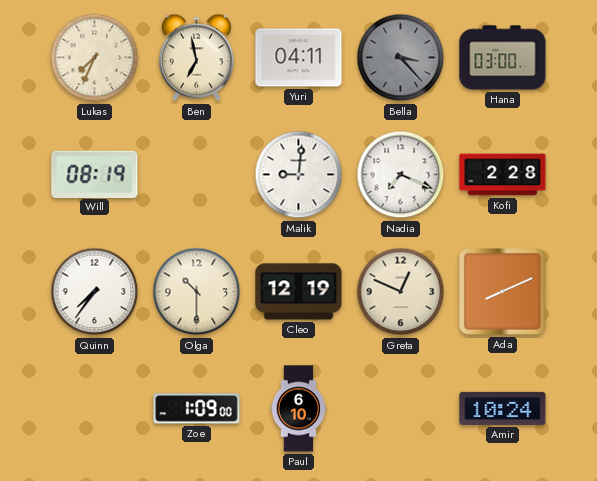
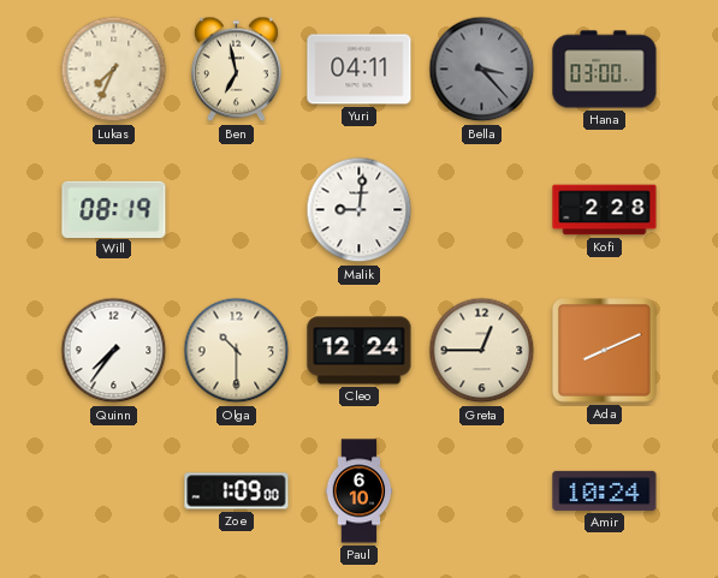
Nadia: 7:19 -> none
Cleo: 12:19 -> 12:24
Greta: 12:49 -> 12:45
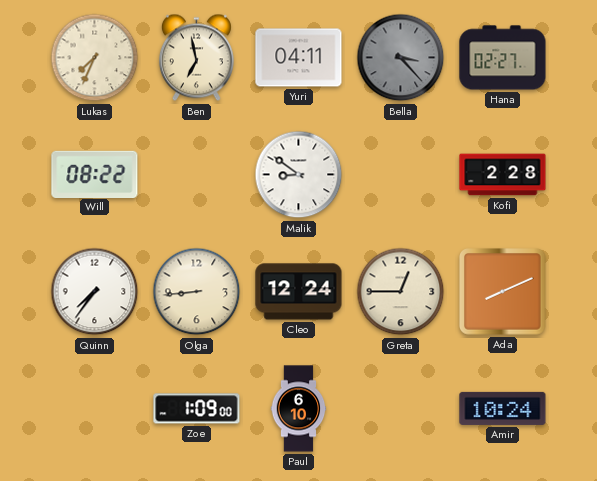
Hana: 03:00 -> 02:27
Will: 08:19 -> 08:22
Malik: 9:01 -> 8:51
Olga: 10:30 -> 8:44
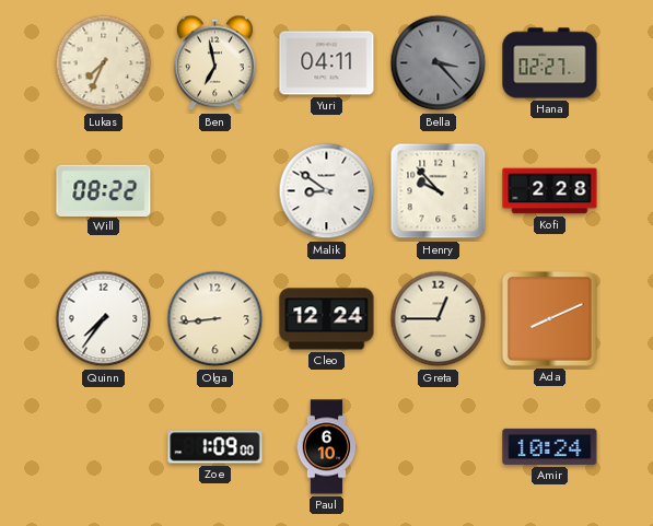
Henry: none -> 9:53
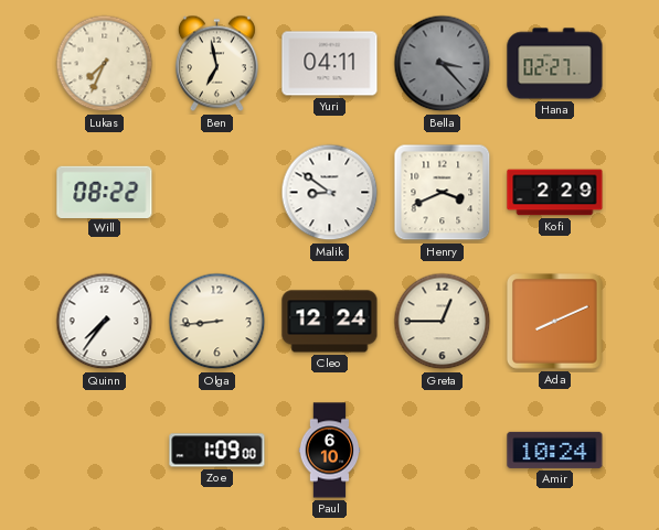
Henry: 9:53 -> 3:41
Kofi: 2:28 -> 2:29
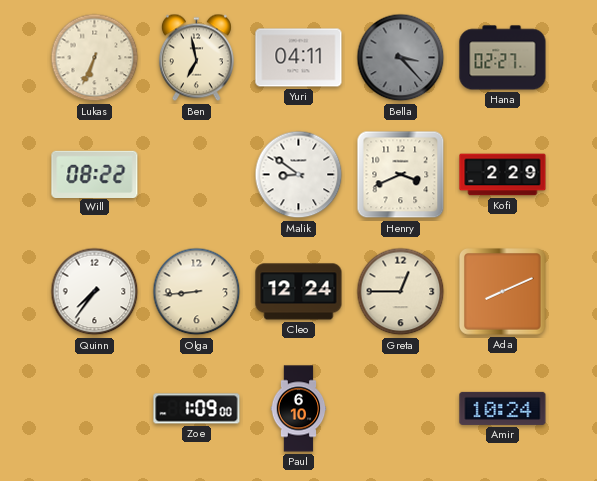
Lukas: 7:34 -> 6:34
